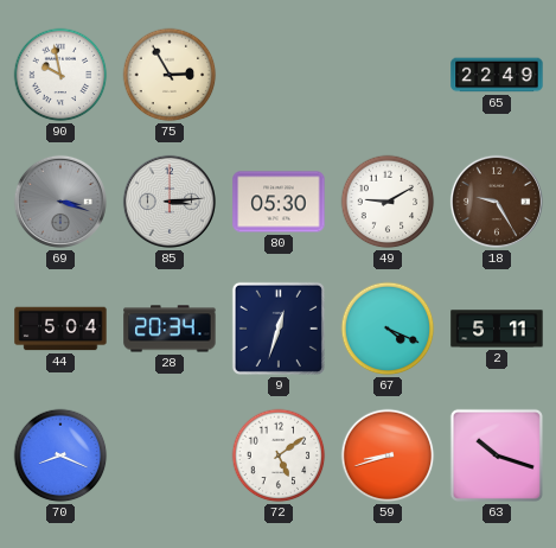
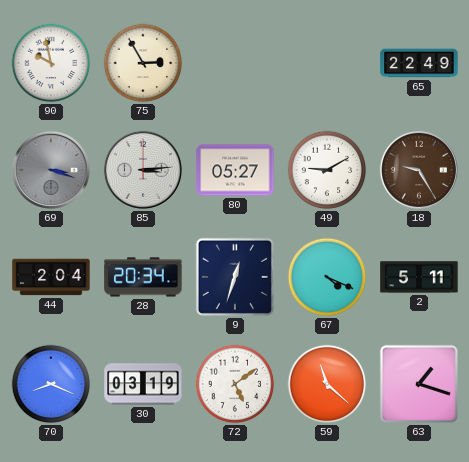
80: 05:30 -> 05:27
44: 5:04 -> 2:04
30: none -> 03:19
59: 8:42 -> 11:22
63: 10:18 -> 1:18
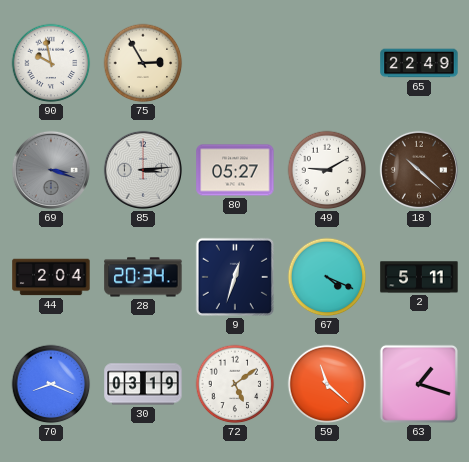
18: 9:25 -> 10:22
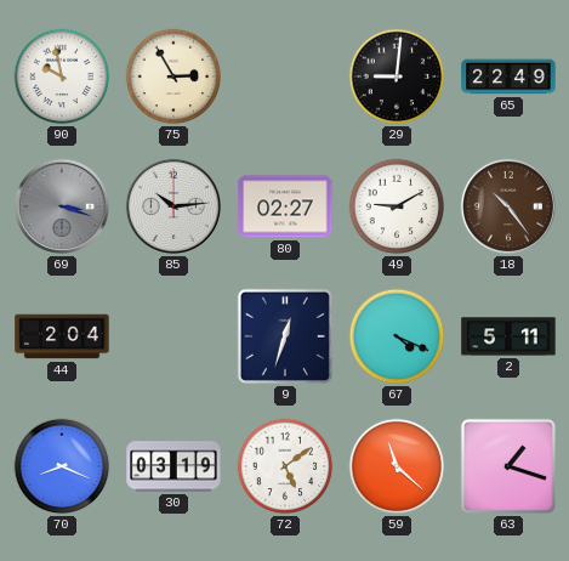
29: none -> 9:01
85: 3:14 -> 10:14
80: 05:27 -> 02:27
18: 10:22 -> 10:24
28: 20:34 -> none
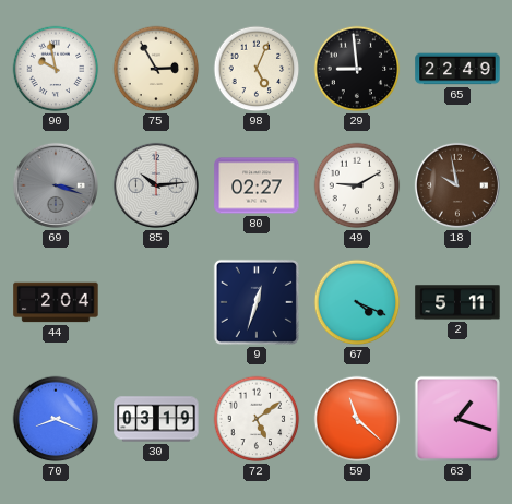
98: none -> 5:04
29: 9:01 -> 8:59
18: 10:24 -> 9:58
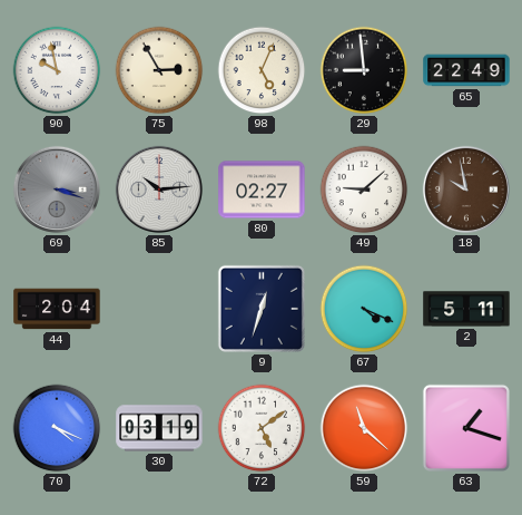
49: 9:10 -> 9:08
70: 8:19 -> 4:19
